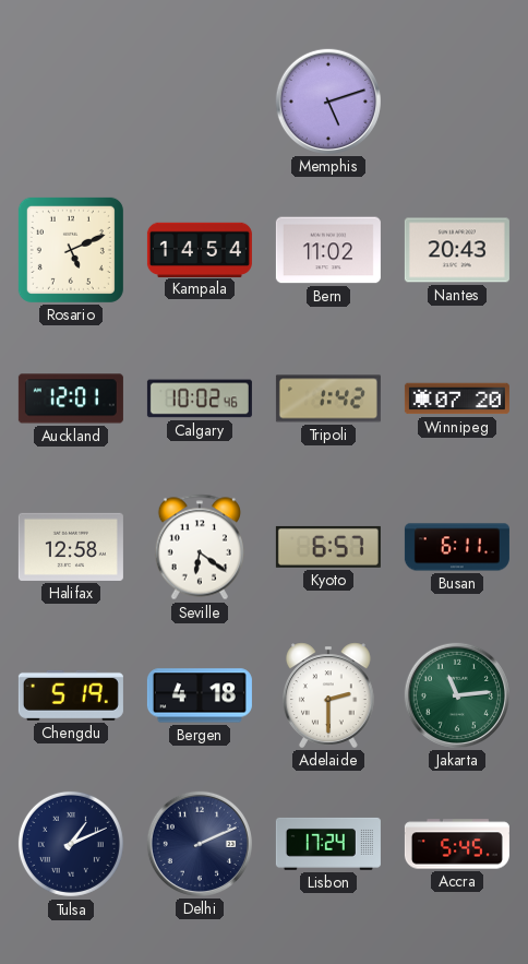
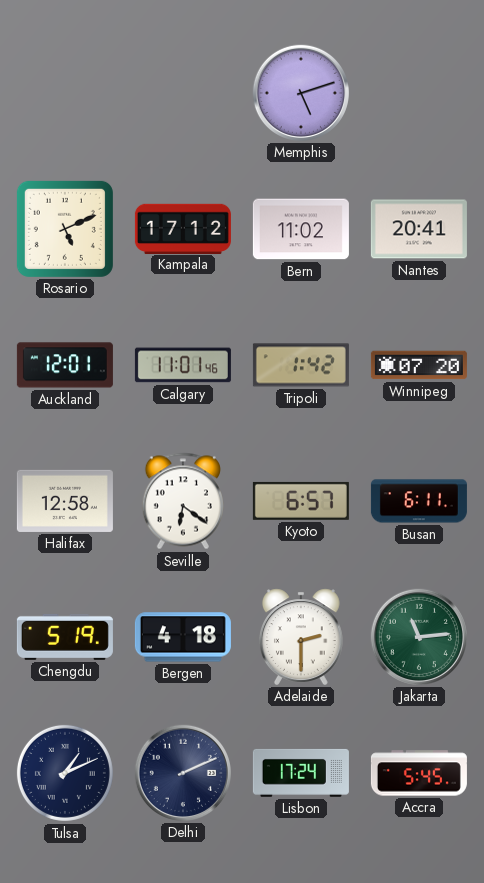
Kampala: 14:54 -> 17:12
Nantes: 20:43 -> 20:41
Calgary: 10:02 -> 11:01
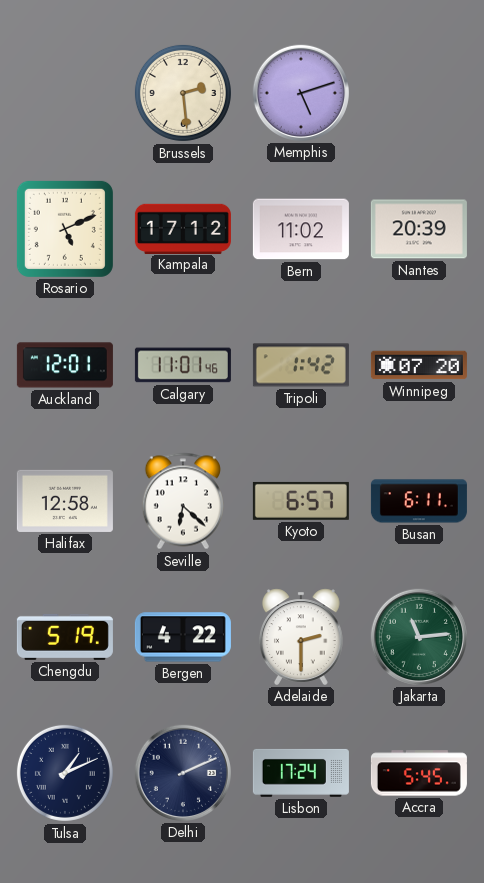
Brussels: none -> 2:29
Nantes: 20:41 -> 20:39
Seville: 6:21 -> 6:22
Bergen: 4:18 -> 4:22
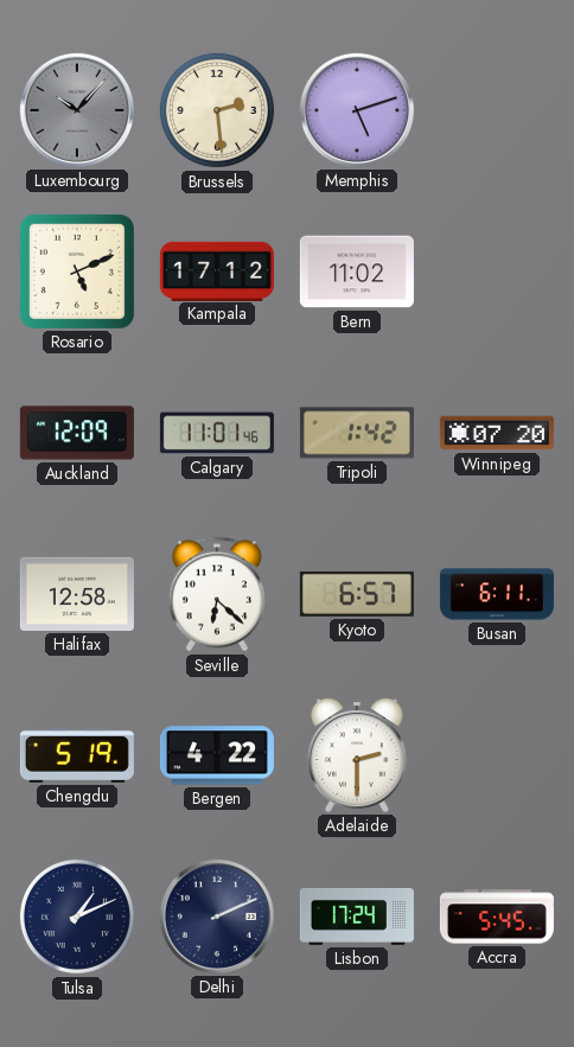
Luxembourg: none -> 10:07
Nantes: 20:39 -> none
Auckland: 12:01 -> 12:09
Jakarta: 11:14 -> none
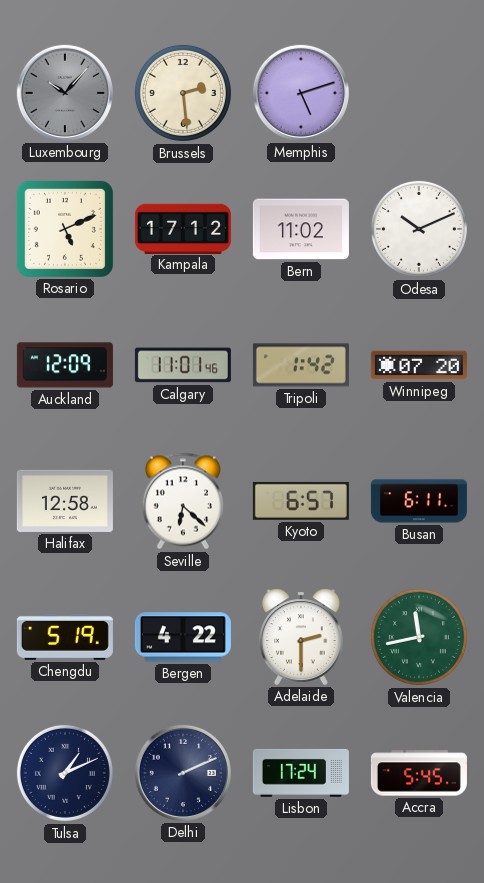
Odesa: none -> 10:11
Valencia: none -> 11:43
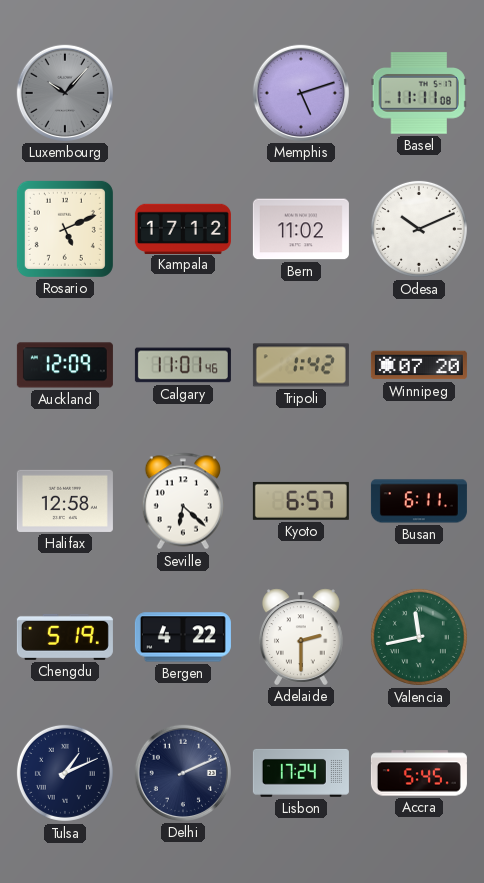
Brussels: 2:29 -> none
Basel: none -> 11:11
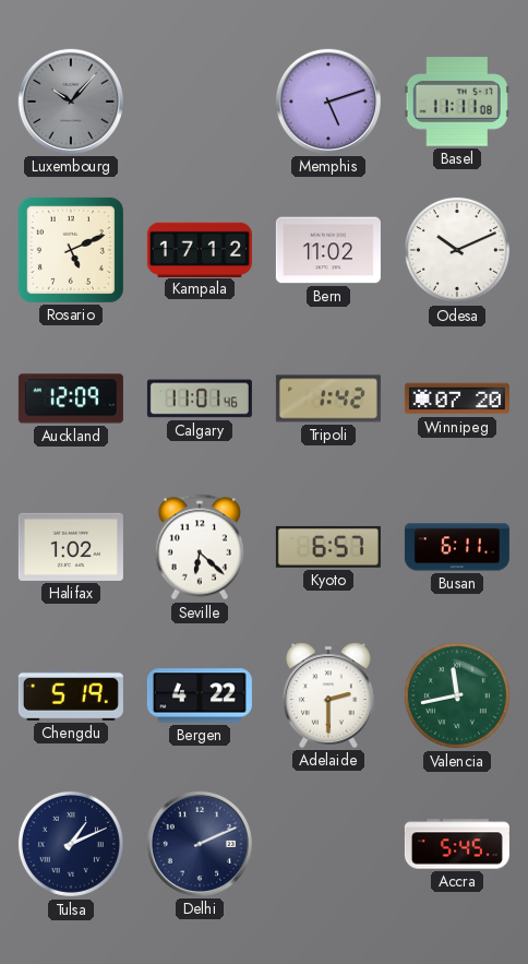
Halifax: 12:58 -> 1:02
Lisbon: 17:24 -> none
